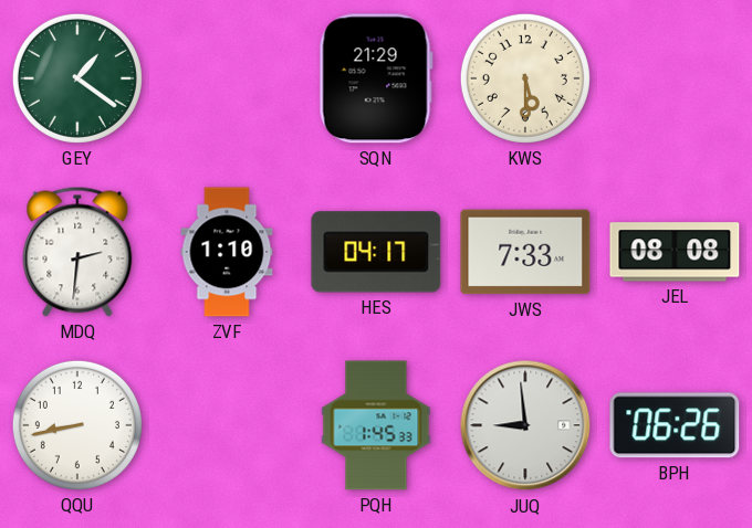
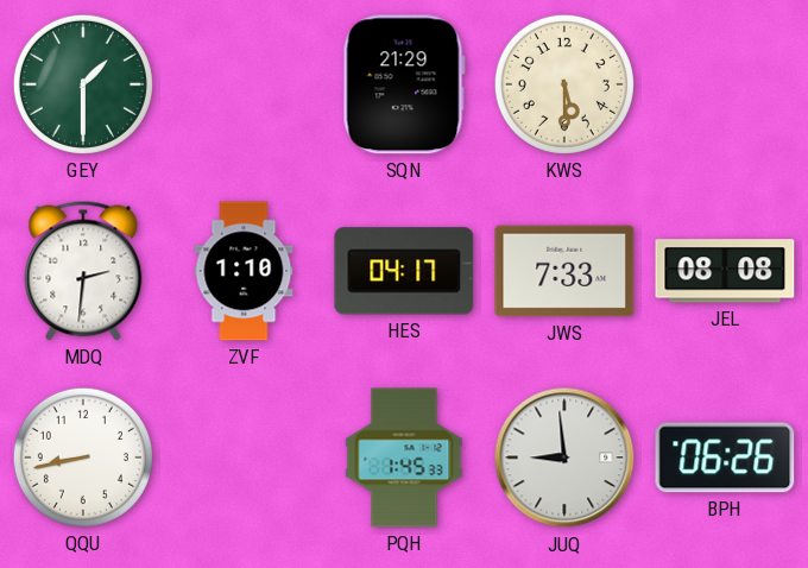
GEY: 1:21 -> 1:30
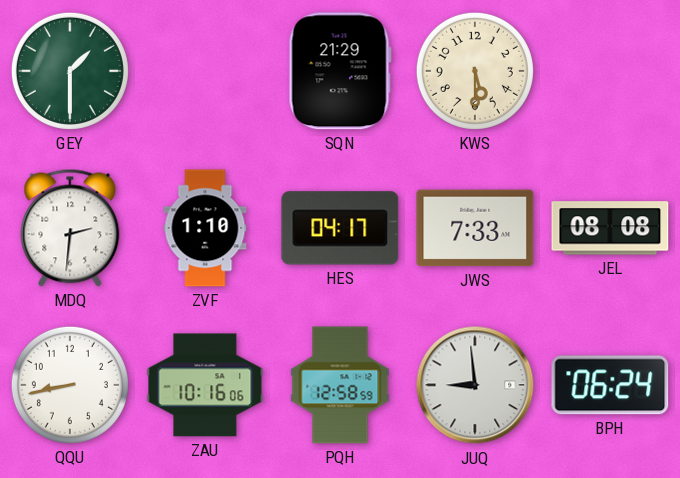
ZAU: none -> 10:16
PQH: 1:45 -> 12:58
BPH: 06:26 -> 06:24
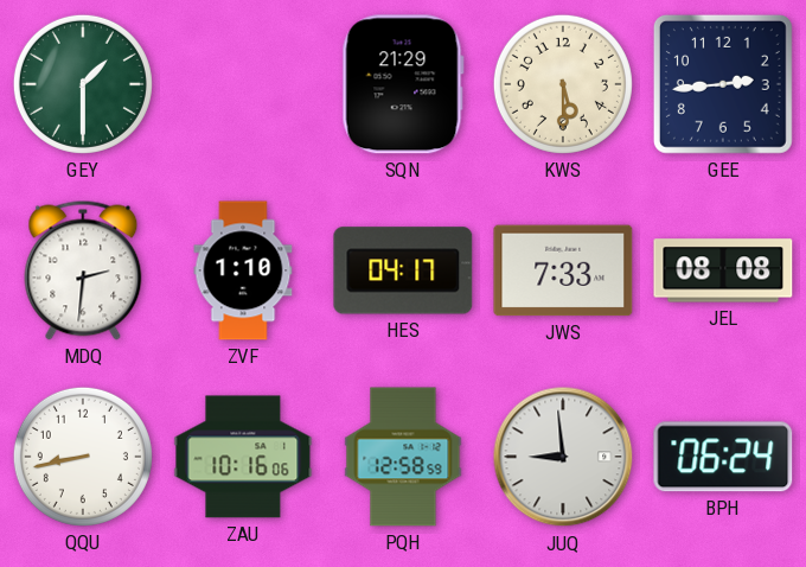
GEE: none -> 2:44
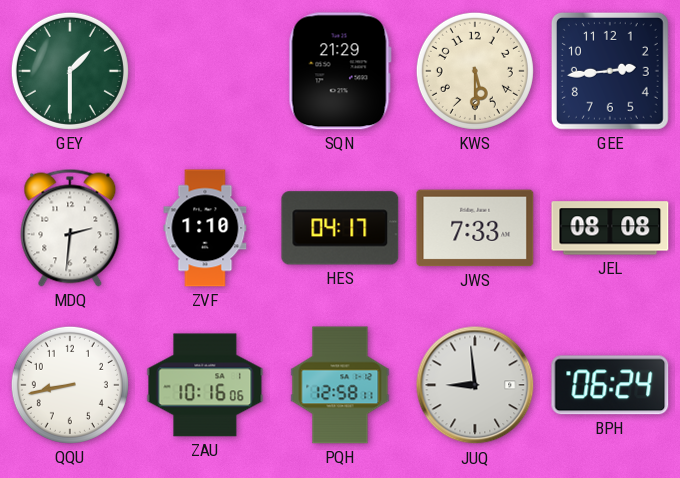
PQH: 12:58:59 -> 12:58:11
